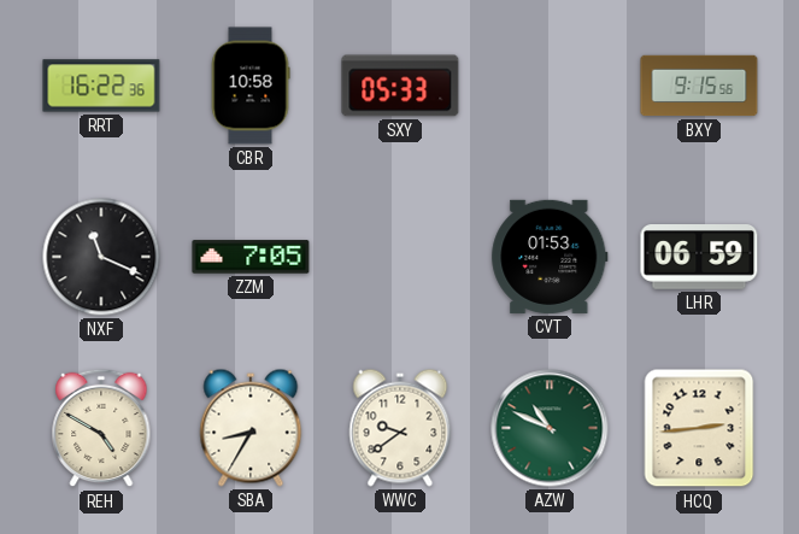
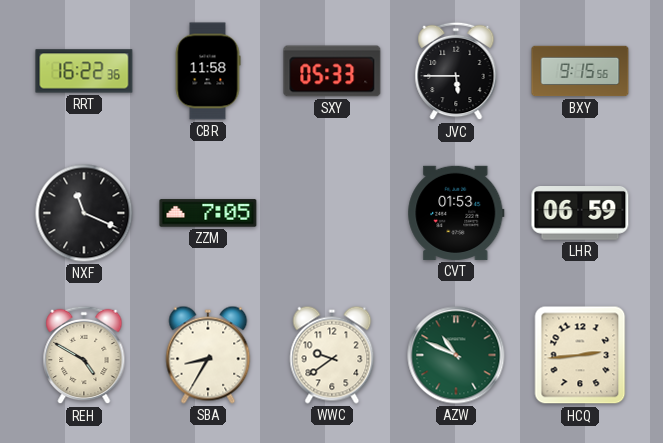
CBR: 10:58 -> 11:58
JVC: none -> 5:45
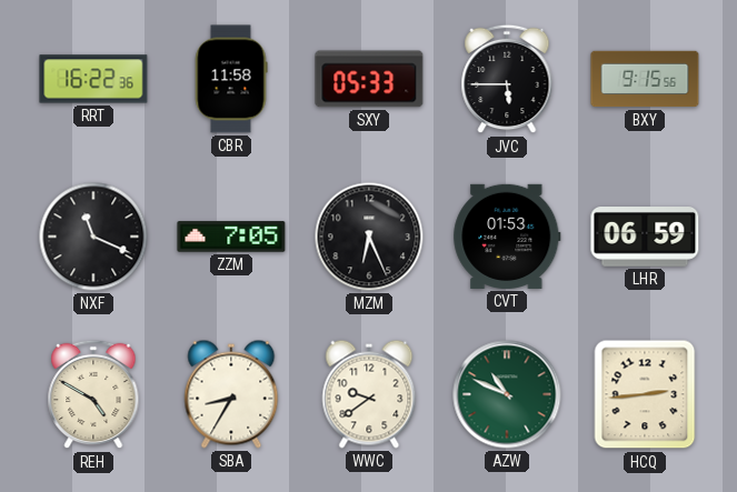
MZM: none -> 6:26
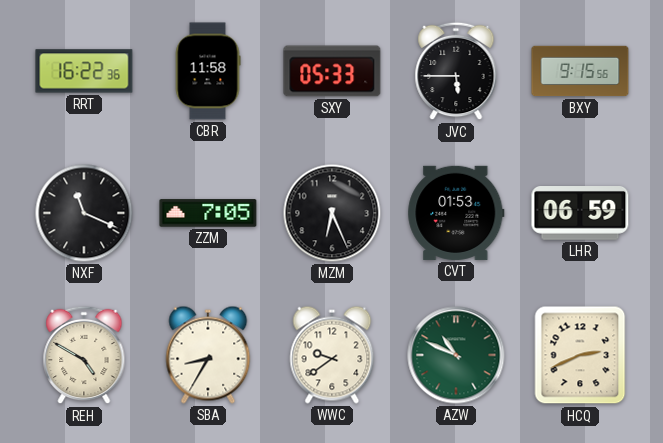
HCQ: 2:44 -> 2:41
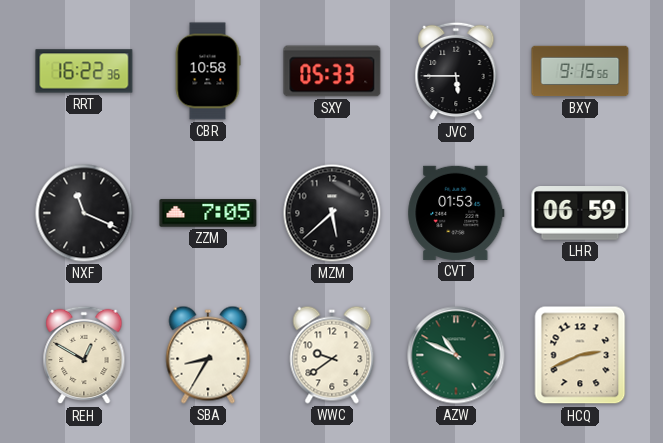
CBR: 11:58 -> 10:58
MZM: 6:26 -> 5:38
REH: 4:50 -> 12:50
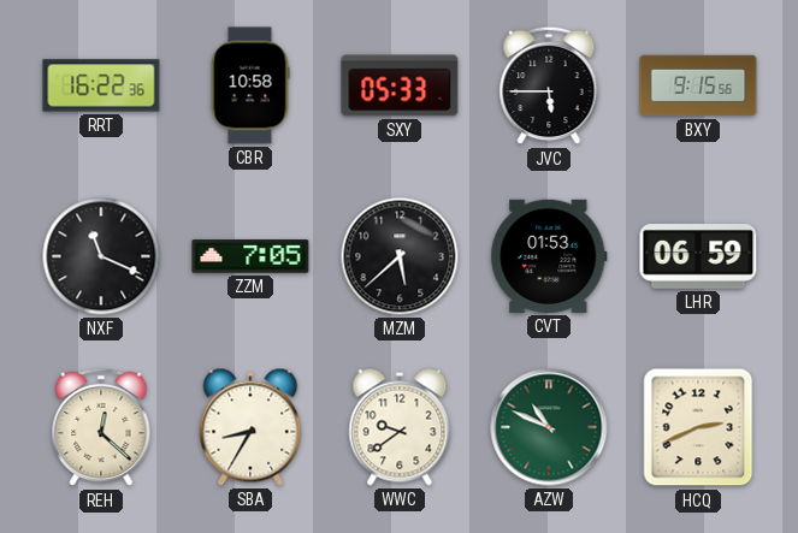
REH: 12:50 -> 12:22
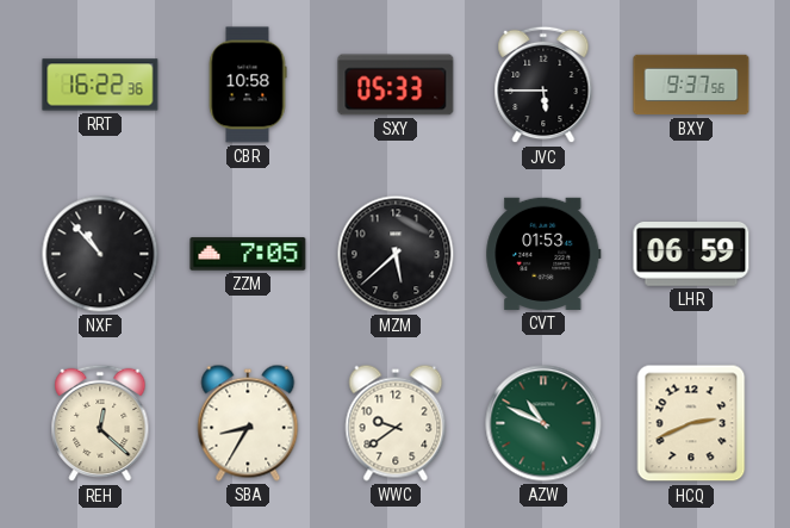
BXY: 9:15 -> 9:37
NXF: 11:19 -> 10:53
